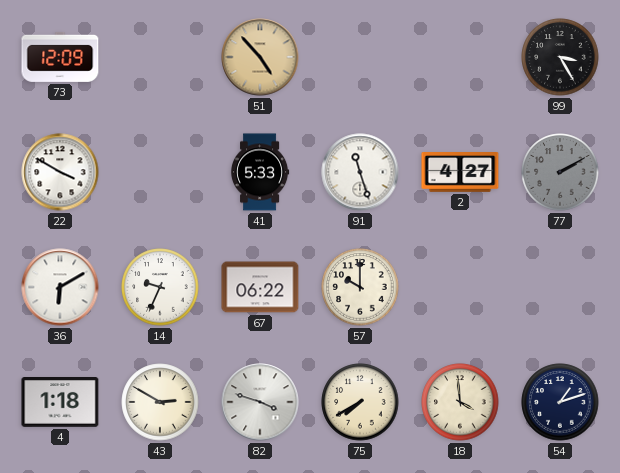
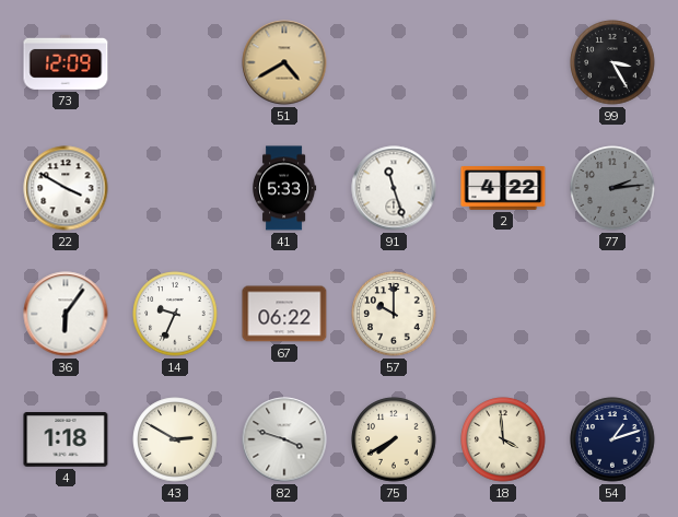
51: 4:53 -> 4:40
2: 4:27 -> 4:22
77: 2:10 -> 2:14
36: 6:10 -> 6:06
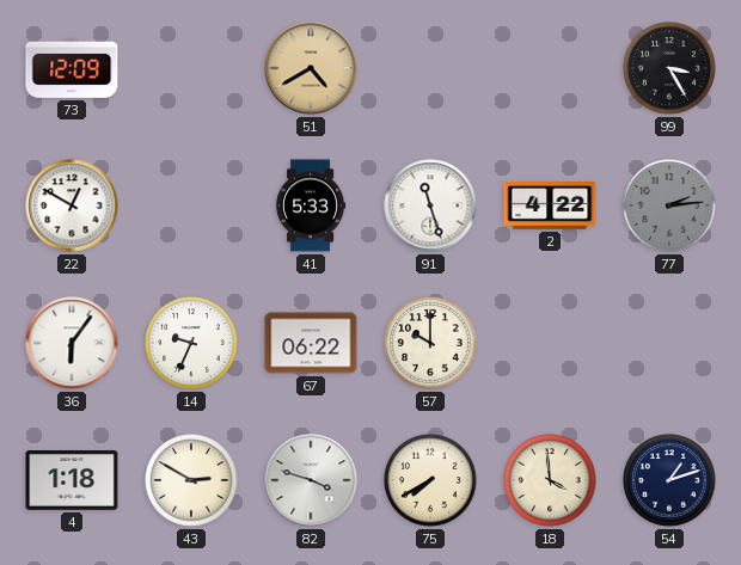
22: 3:50 -> 12:50
